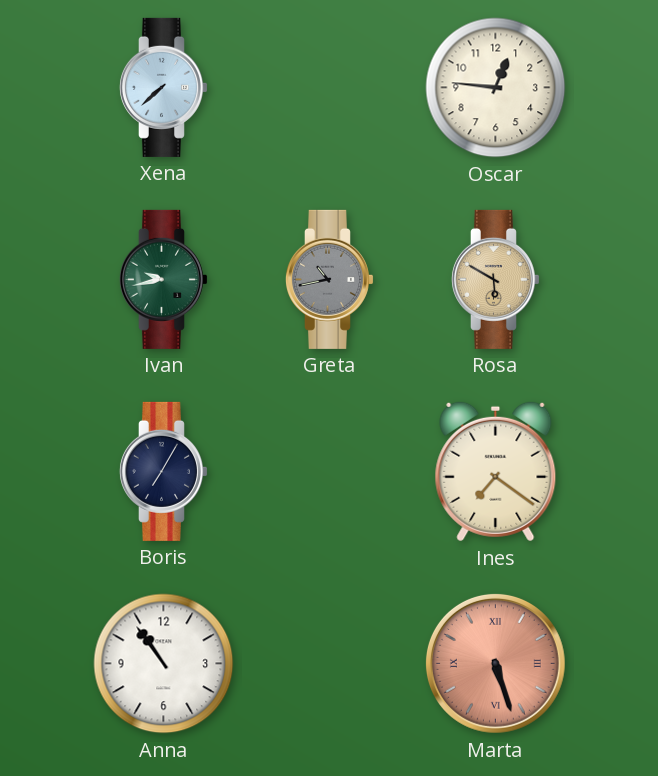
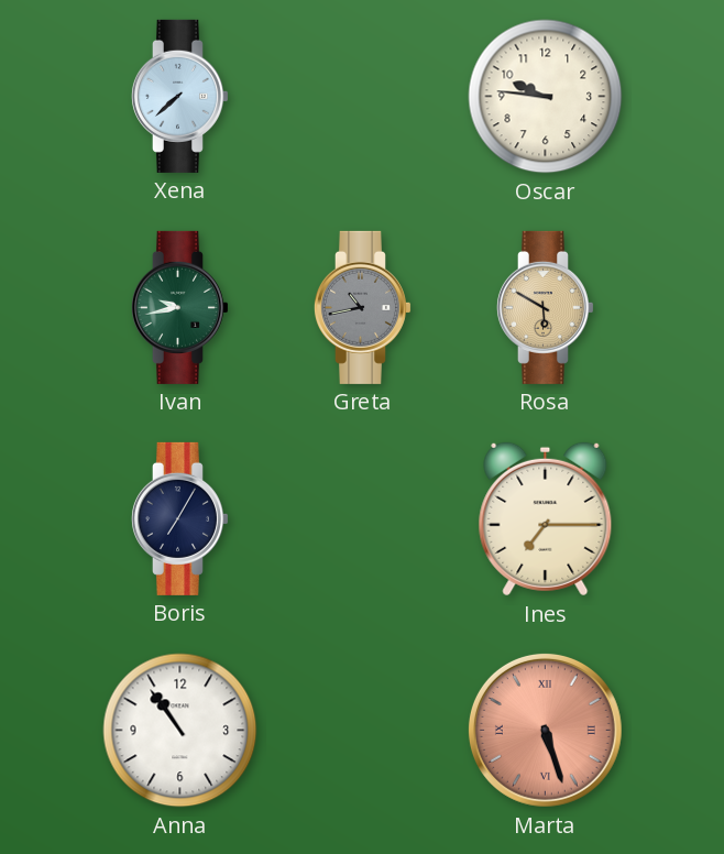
Oscar: 12:46 -> 9:46
Ines: 7:21 -> 7:15
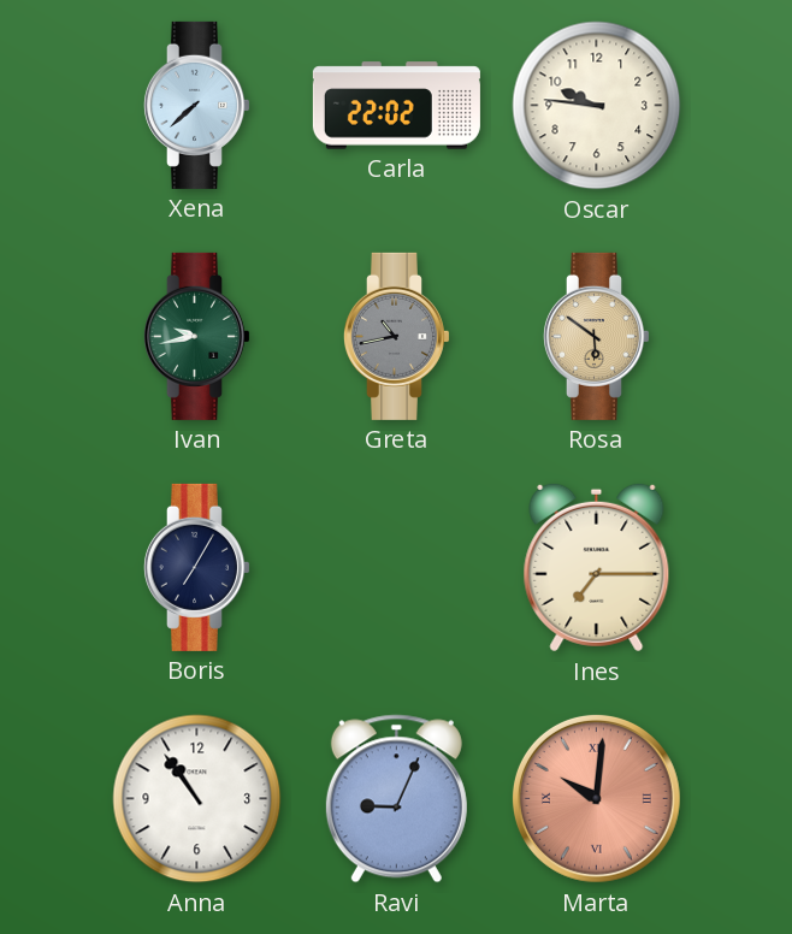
Carla: none -> 22:02
Rosa: 5:50 -> 5:51
Ravi: none -> 9:04
Marta: 5:27 -> 10:01
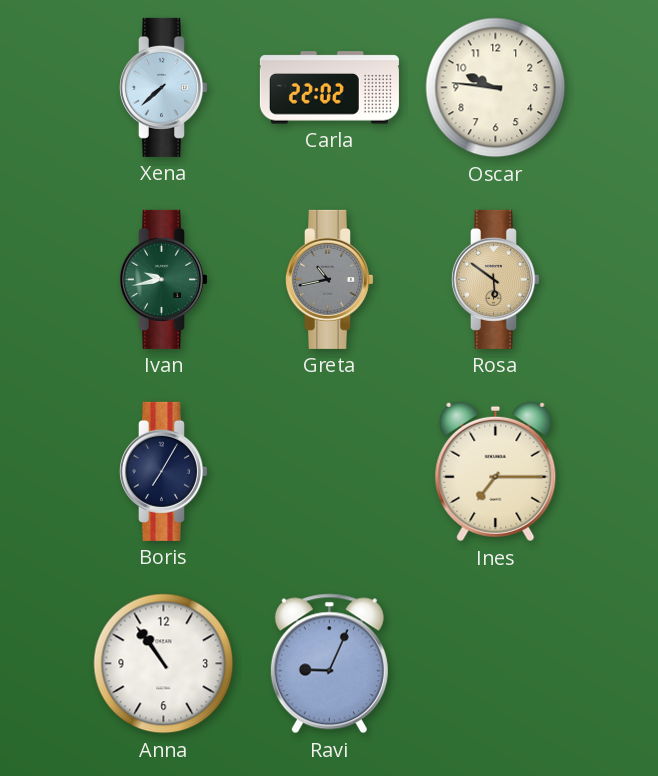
Marta: 10:01 -> none
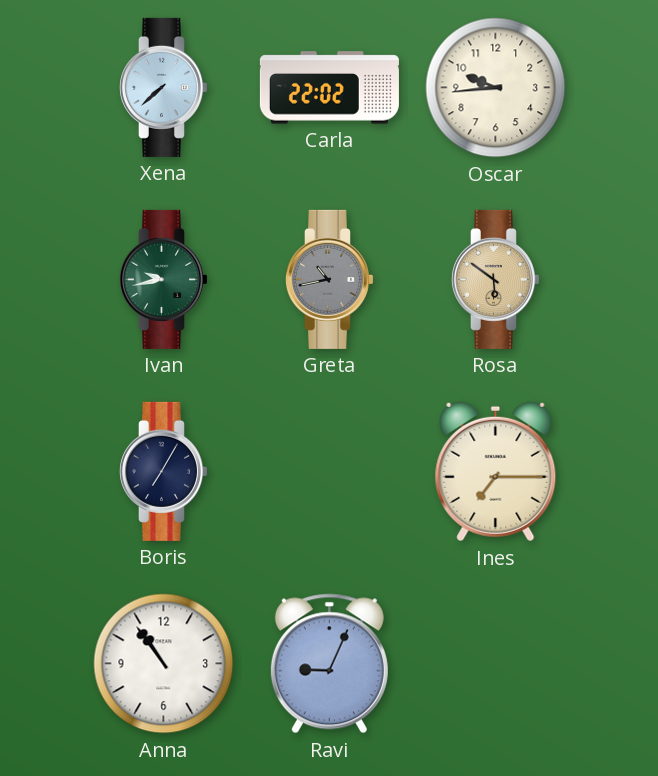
Oscar: 9:46 -> 9:44
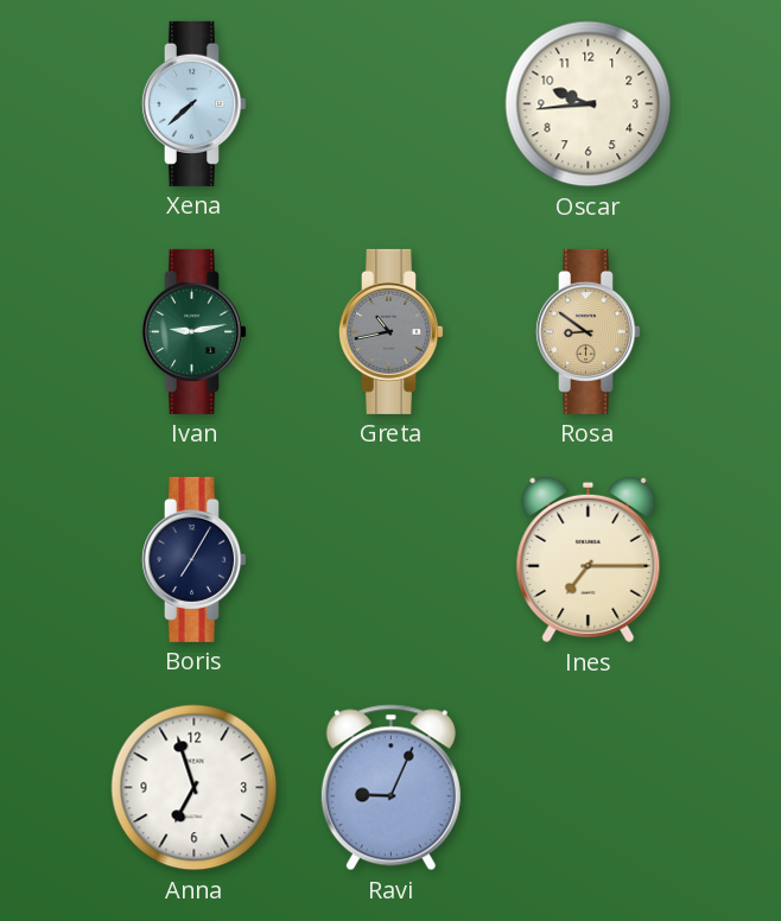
Carla: 22:02 -> none
Ivan: 9:43 -> 9:13
Rosa: 5:51 -> 8:51
Anna: 10:54 -> 6:57
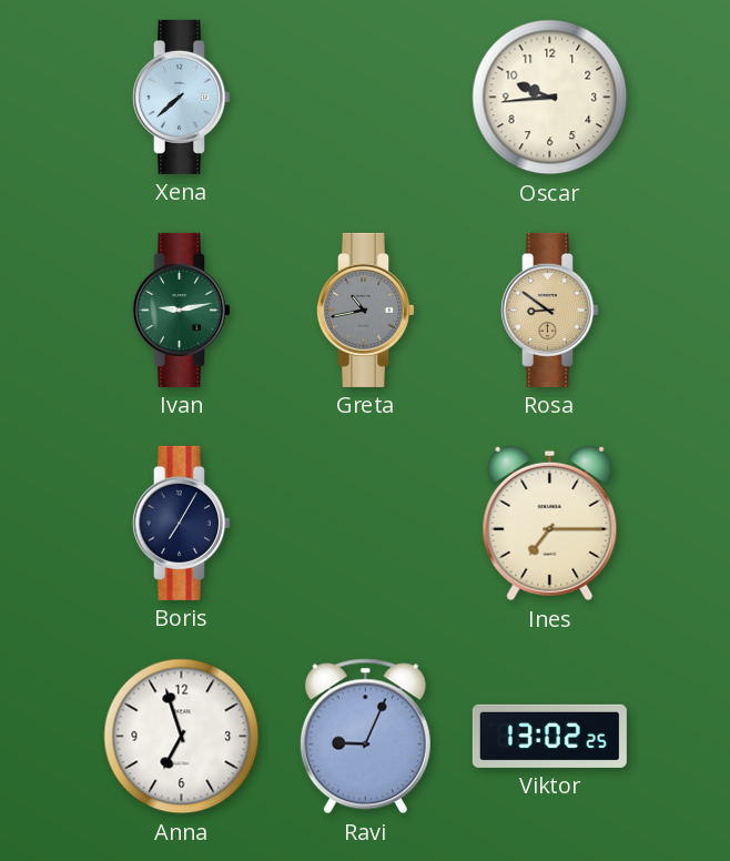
Viktor: none -> 13:02
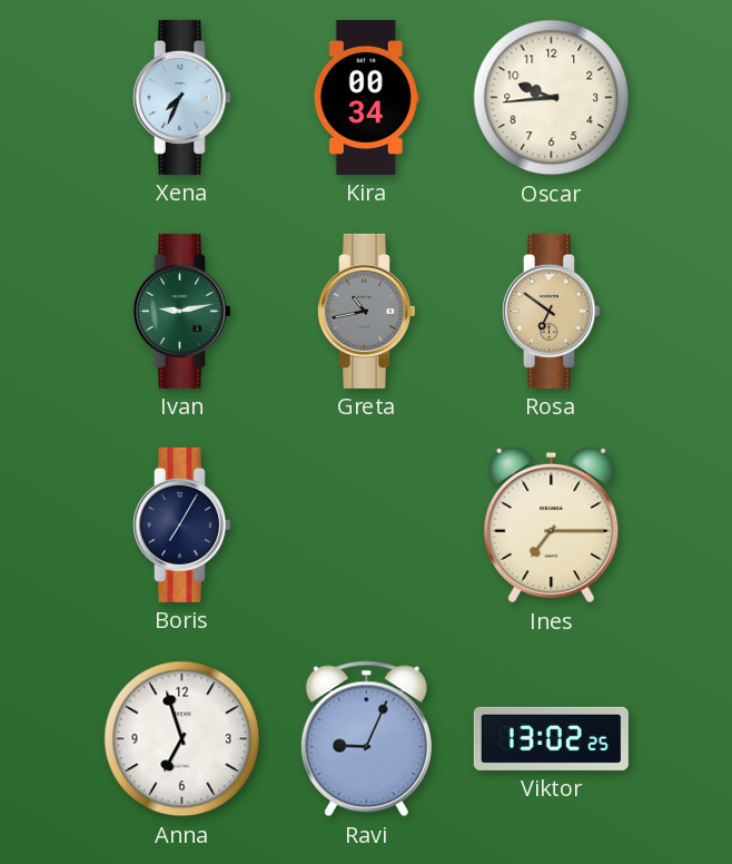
Xena: 7:38 -> 7:34
Kira: none -> 00:34
Rosa: 8:51 -> 6:51
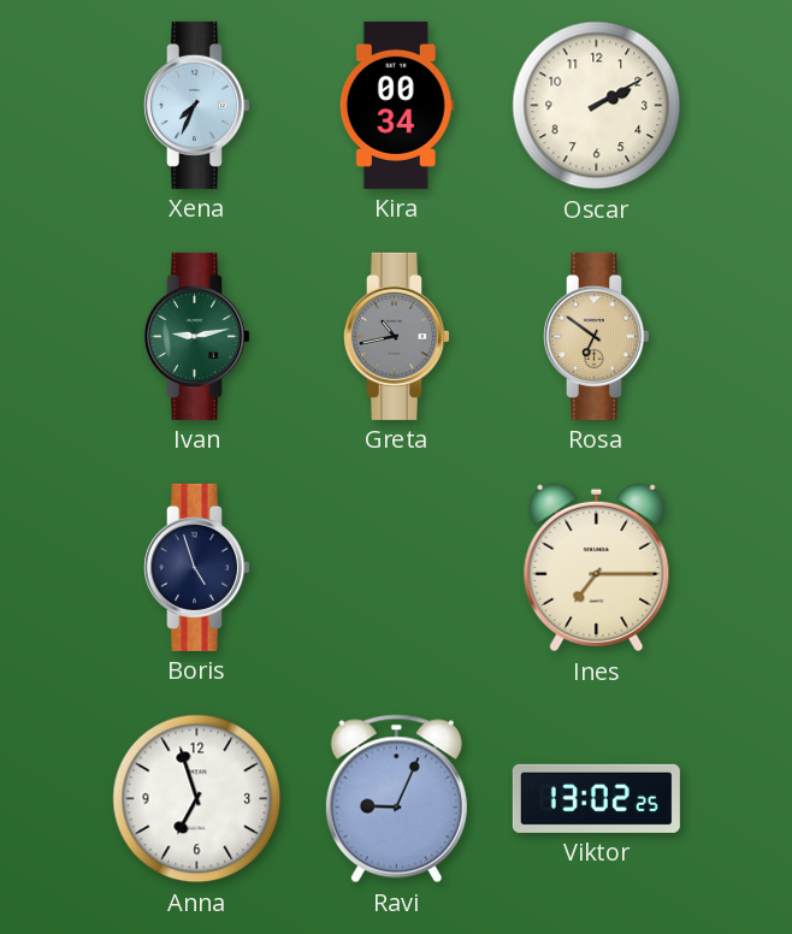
Oscar: 9:44 -> 2:10
Boris: 7:05 -> 4:57
